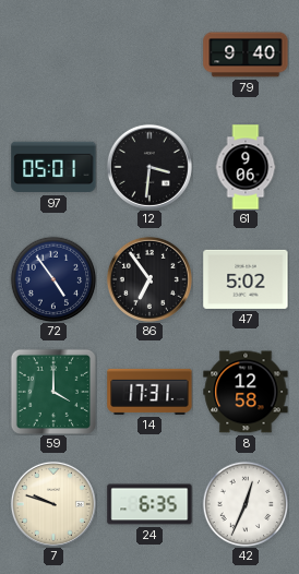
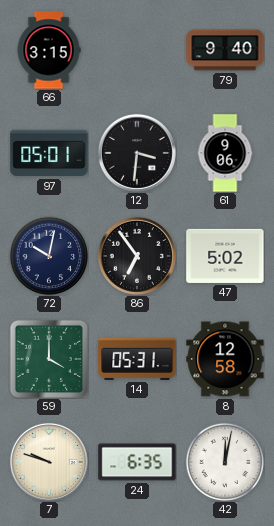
66: none -> 3:15
72: 4:54 -> 10:02
14: 17:31 -> 05:31
42: 12:34 -> 12:02
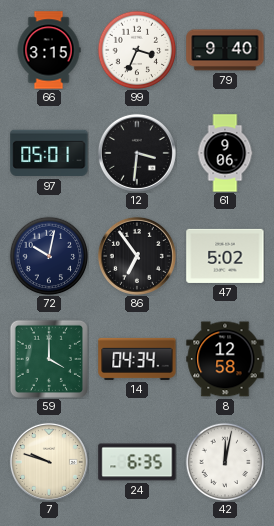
99: none -> 3:34
14: 05:31 -> 04:34
